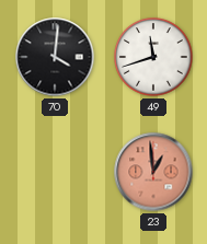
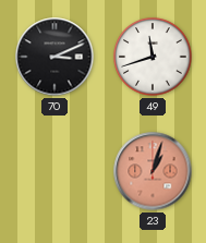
70: 4:01 -> 3:11
23: 12:59 -> 1:03
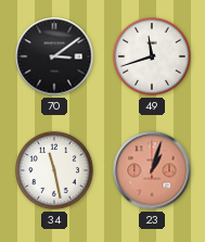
70: 3:11 -> 3:09
34: none -> 11:28
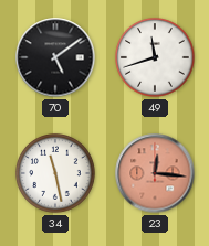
70: 3:09 -> 5:09
23: 1:03 -> 12:16
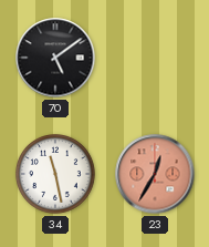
49: 11:42 -> none
23: 12:16 -> 12:35
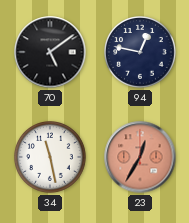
94: none -> 12:47
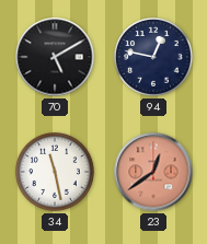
70: 5:09 -> 5:10
23: 12:35 -> 12:39
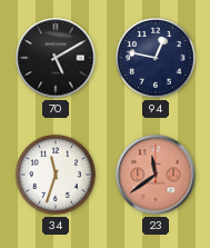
34: 11:28 -> 11:33
23: 12:39 -> 11:39
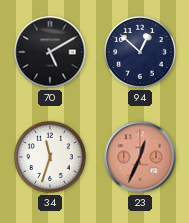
94: 12:47 -> 12:52
23: 11:39 -> 12:34
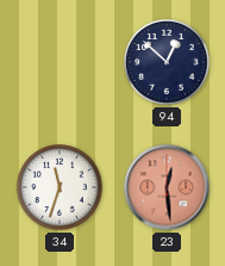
70: 5:10 -> none
23: 12:34 -> 12:29
